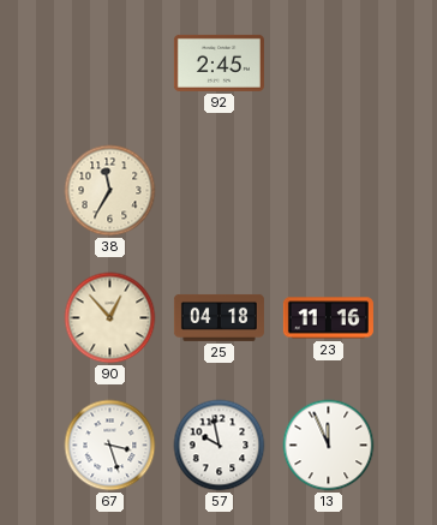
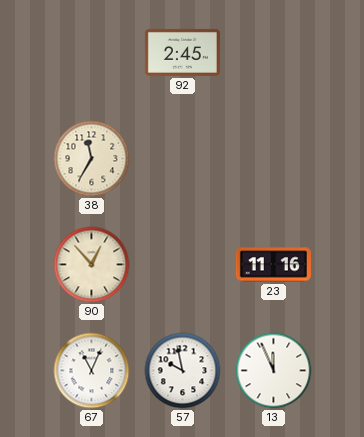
25: 04:18 -> none
67: 3:27 -> 11:04
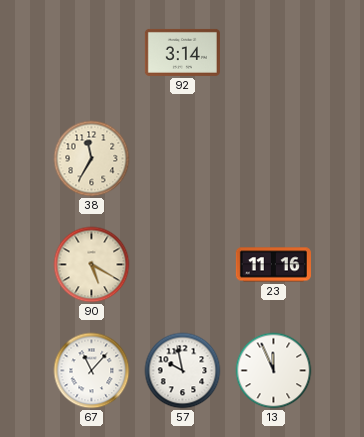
92: 2:45 -> 3:14
90: 12:53 -> 5:20
67: 11:04 -> 11:07
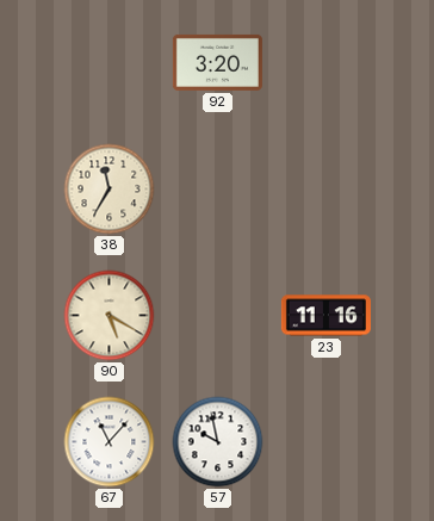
92: 3:14 -> 3:20
13: 11:56 -> none
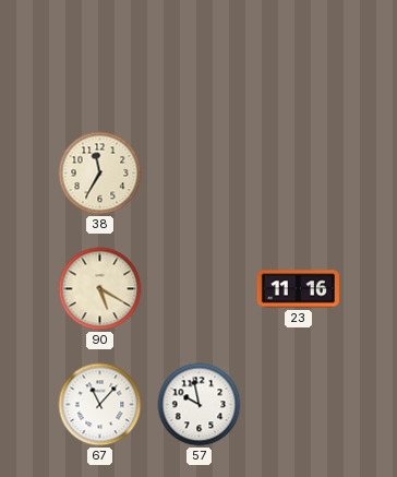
92: 3:20 -> none
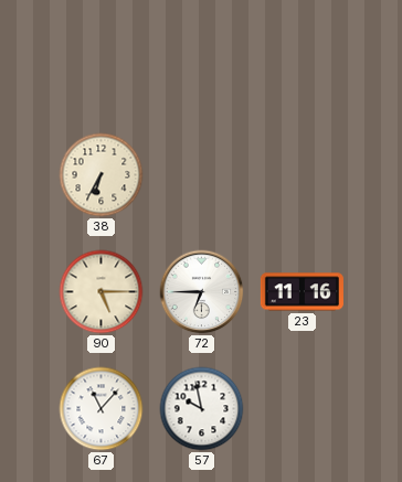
38: 11:35 -> 6:35
90: 5:20 -> 5:15
72: none -> 6:45
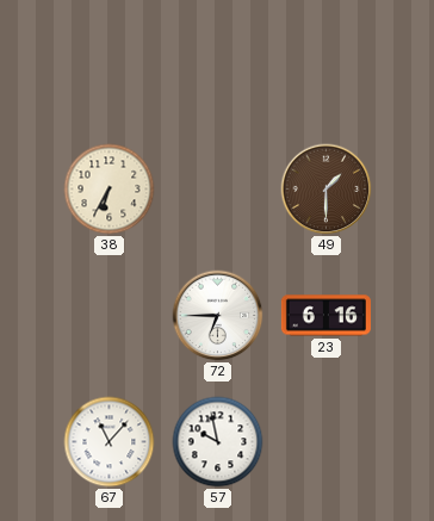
49: none -> 1:30
90: 5:15 -> none
23: 11:16 -> 6:16
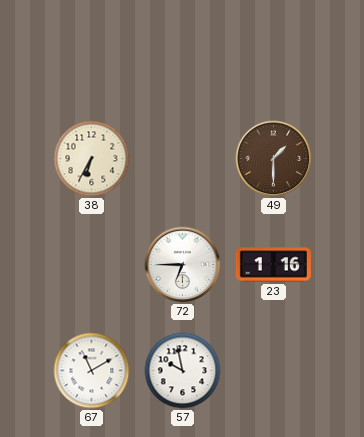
23: 6:16 -> 1:16
67: 11:07 -> 11:10
